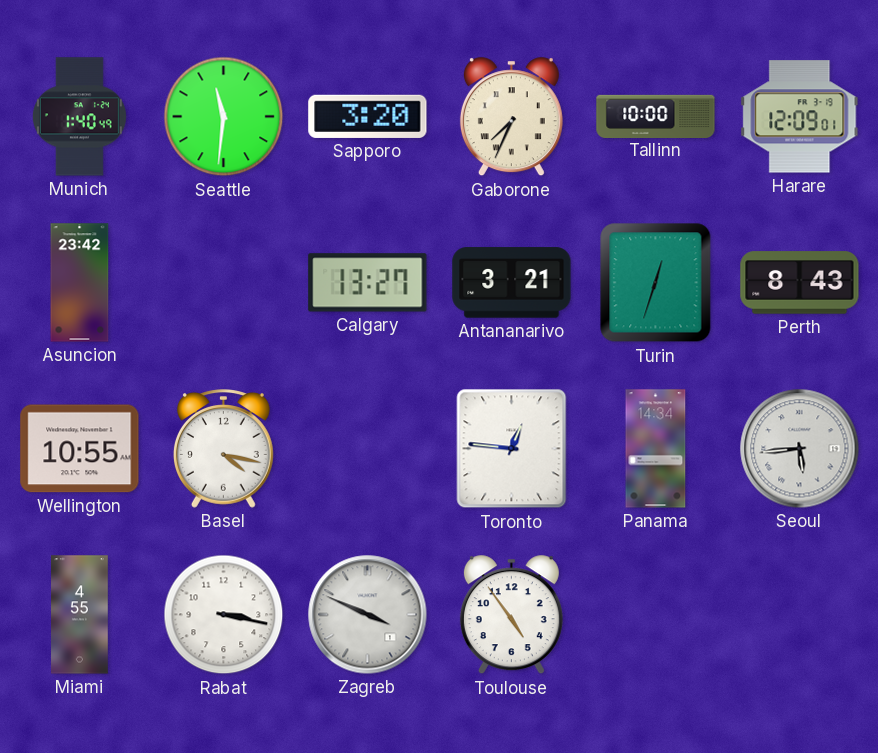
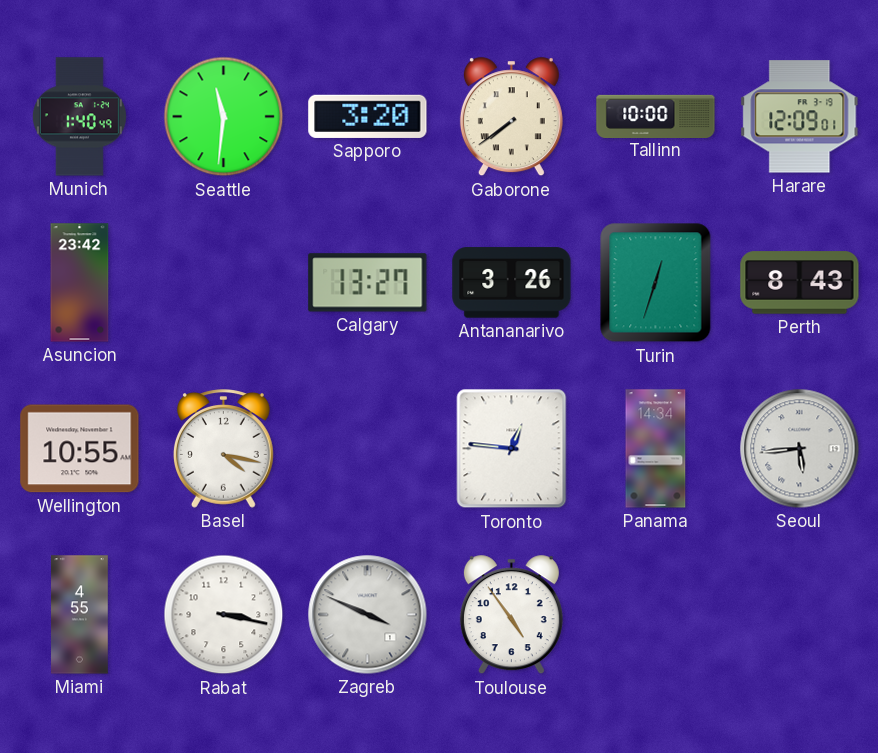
Gaborone: 7:34 -> 7:39
Antananarivo: 3:21 -> 3:26
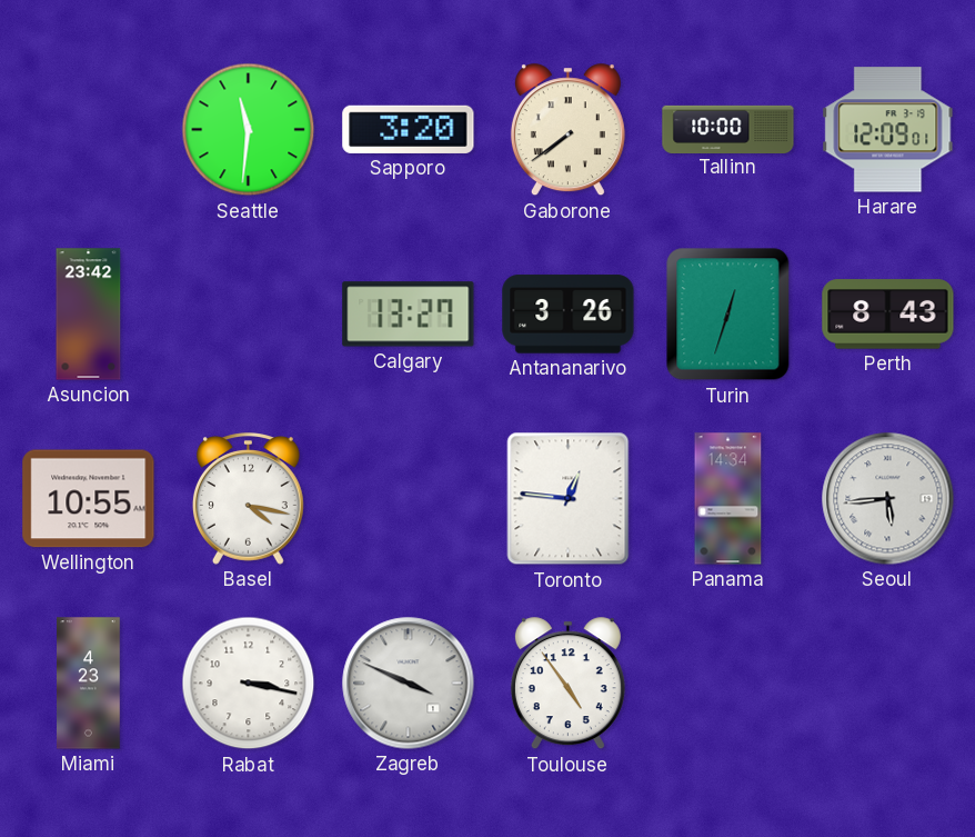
Munich: 1:40 -> none
Miami: 4:55 -> 4:23
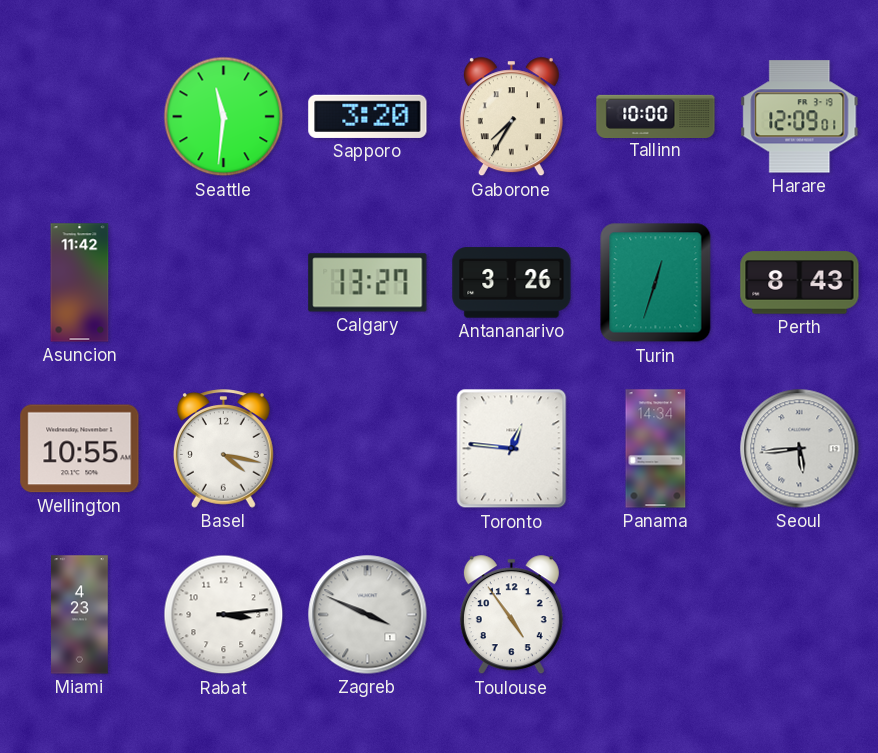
Gaborone: 7:39 -> 7:35
Asuncion: 23:42 -> 11:42
Rabat: 3:17 -> 3:14
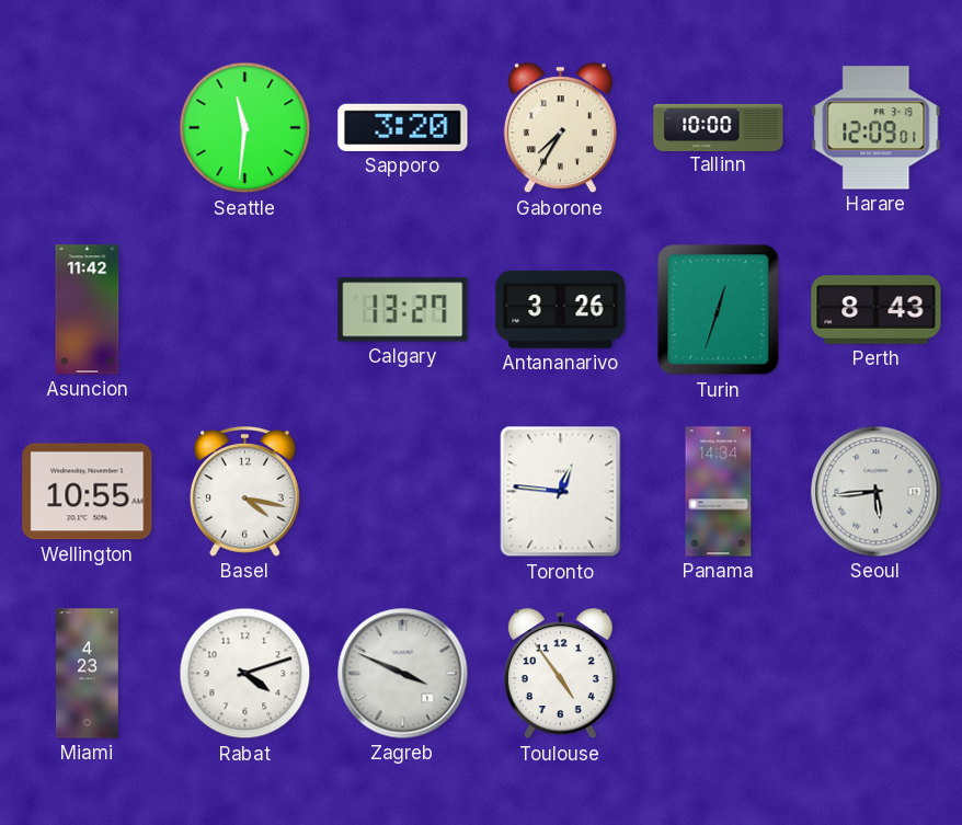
Rabat: 3:14 -> 4:12
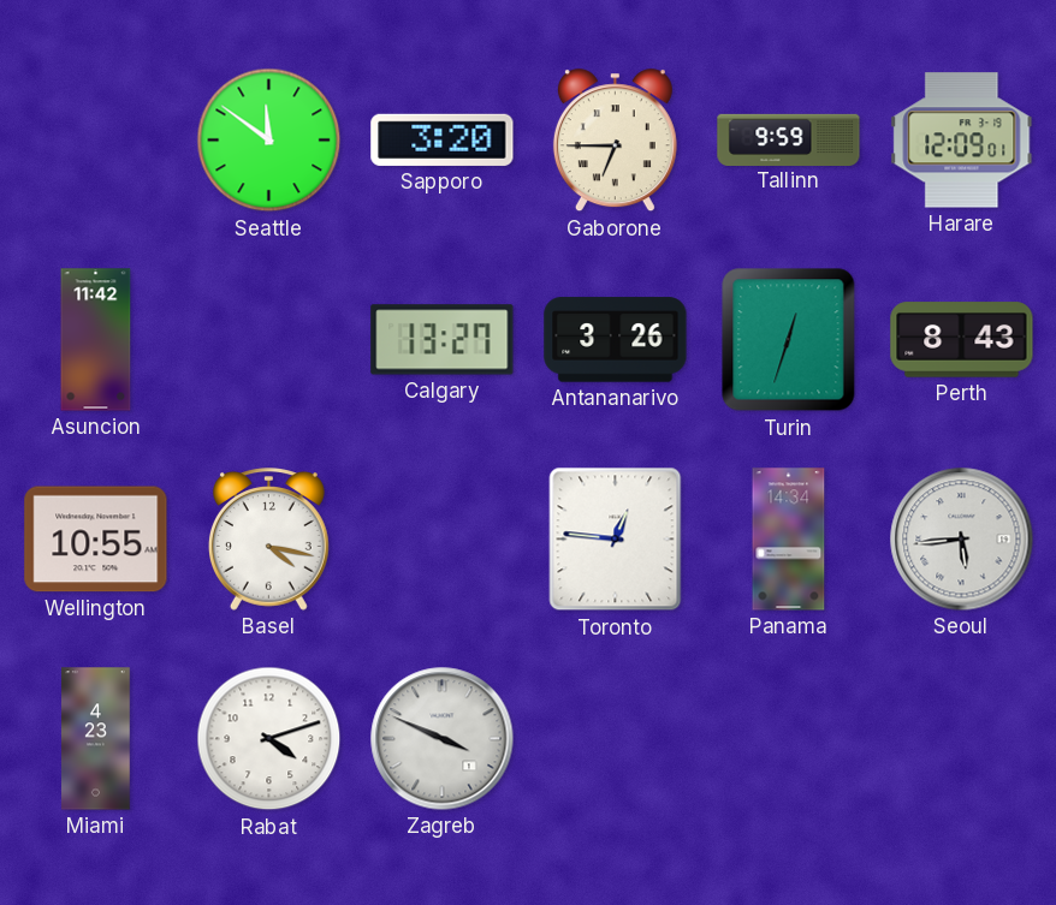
Seattle: 11:31 -> 11:51
Gaborone: 7:35 -> 6:45
Tallinn: 10:00 -> 9:59
Toulouse: 4:54 -> none
